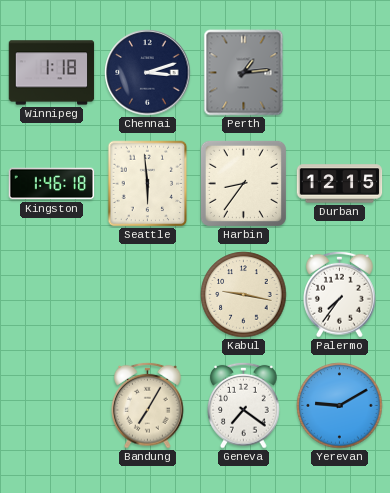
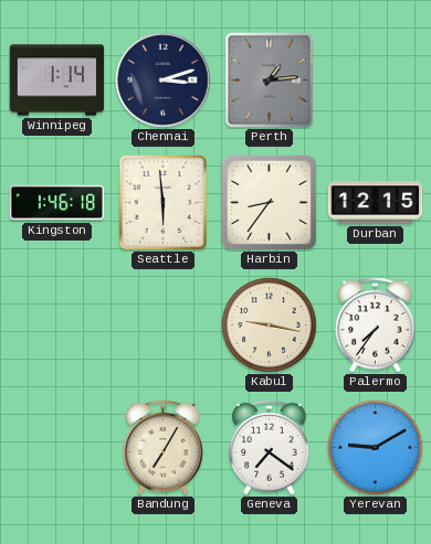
Winnipeg: 1:18 -> 1:14
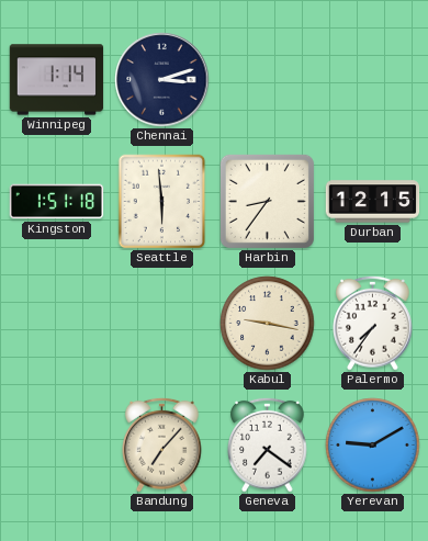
Perth: 1:14 -> none
Kingston: 1:46 -> 1:51
Bandung: 7:05 -> 7:07
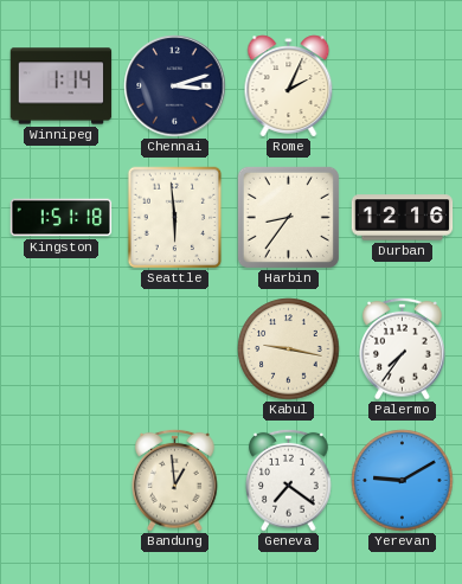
Rome: none -> 2:04
Durban: 12:15 -> 12:16
Bandung: 7:07 -> 12:59
